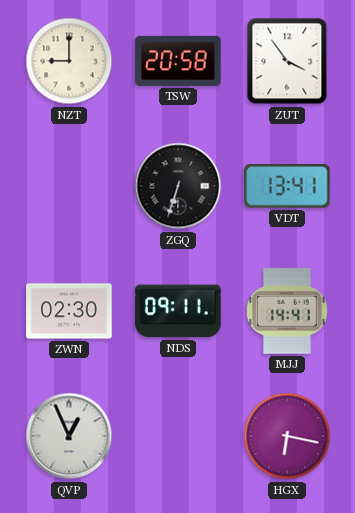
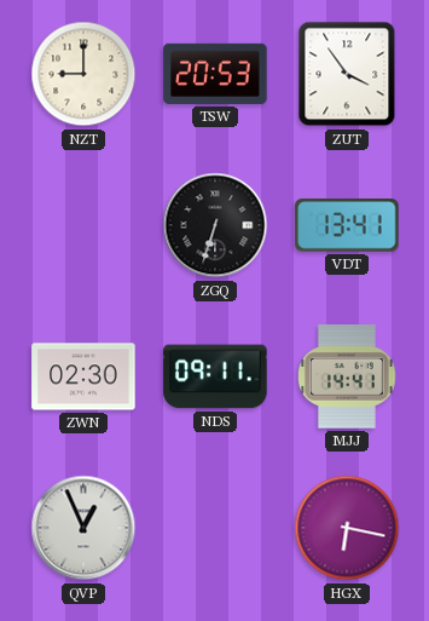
TSW: 20:58 -> 20:53
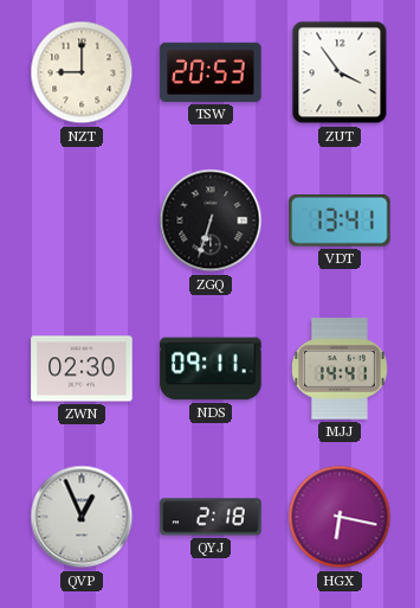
QYJ: none -> 2:18
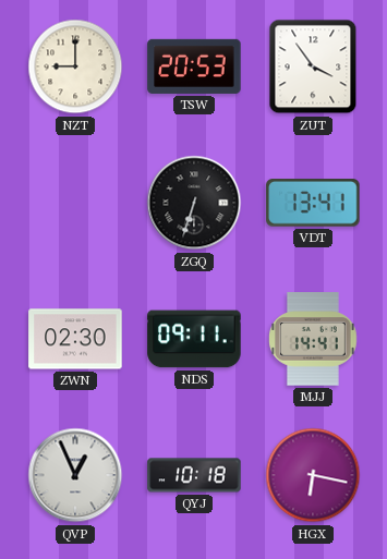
QYJ: 2:18 -> 10:18
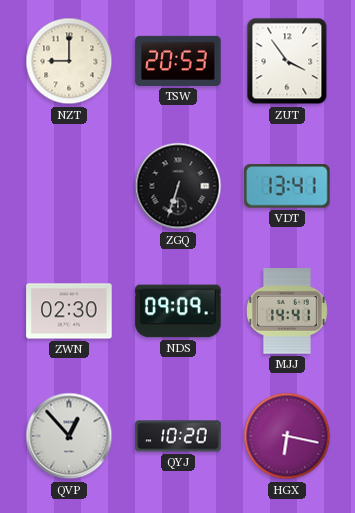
NDS: 09:11 -> 09:09
QVP: 12:56 -> 12:53
QYJ: 10:18 -> 10:20
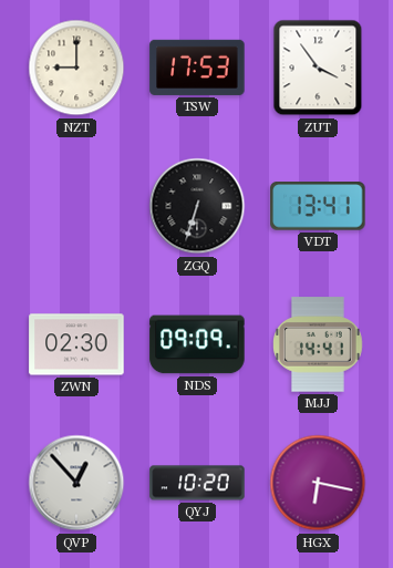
TSW: 20:53 -> 17:53
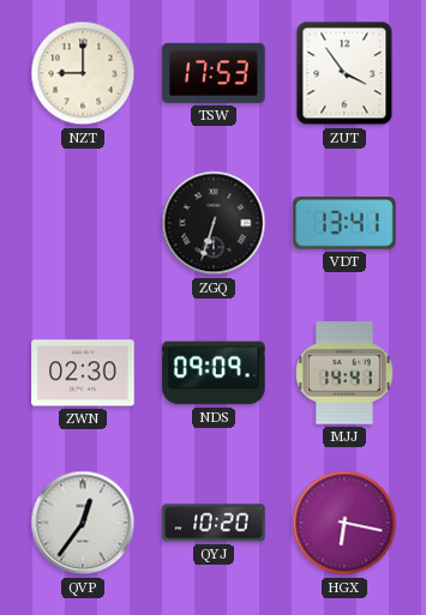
QVP: 12:53 -> 12:36
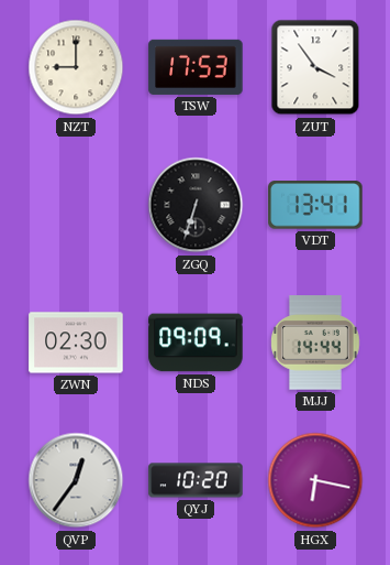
MJJ: 14:41 -> 14:44
